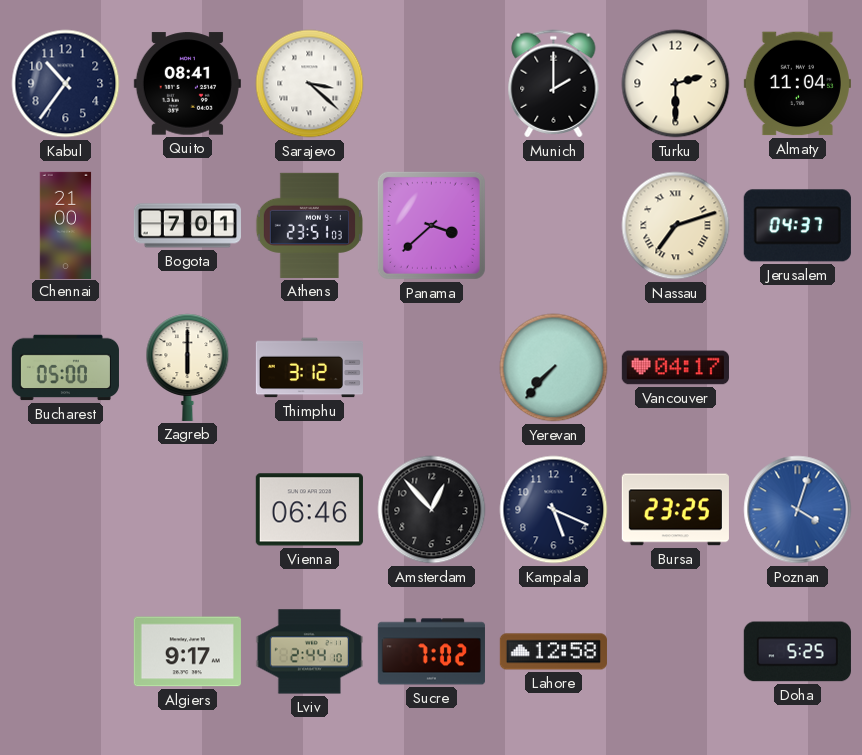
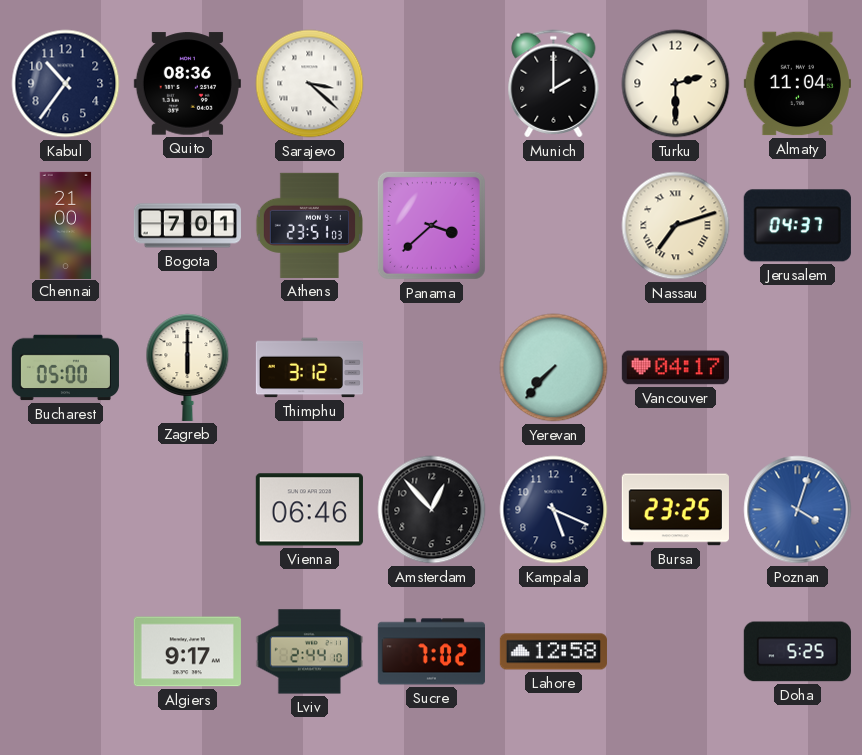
Quito: 08:41 -> 08:36
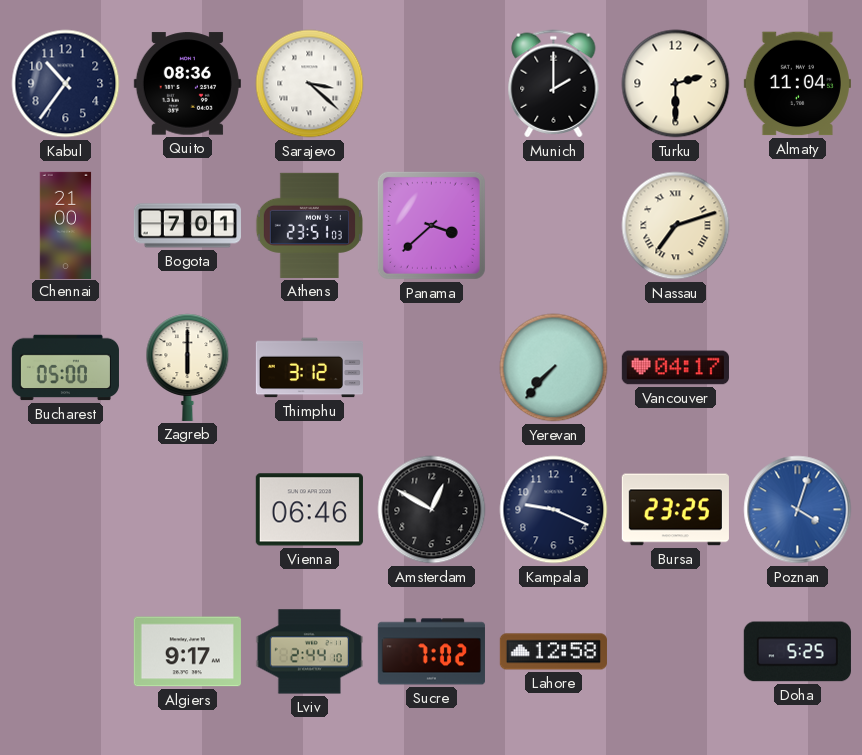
Jerusalem: 04:37 -> none
Amsterdam: 12:53 -> 12:50
Kampala: 5:19 -> 9:19
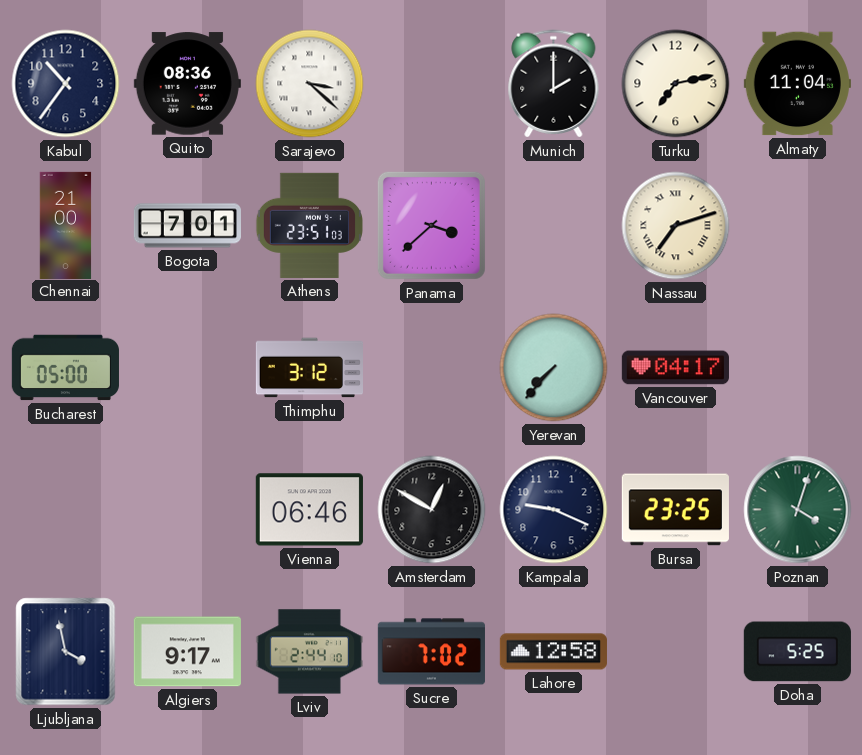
Turku: 2:30 -> 7:13
Zagreb: 6:00 -> none
Poznan dial: blue -> green
Ljubljana: none -> 3:58
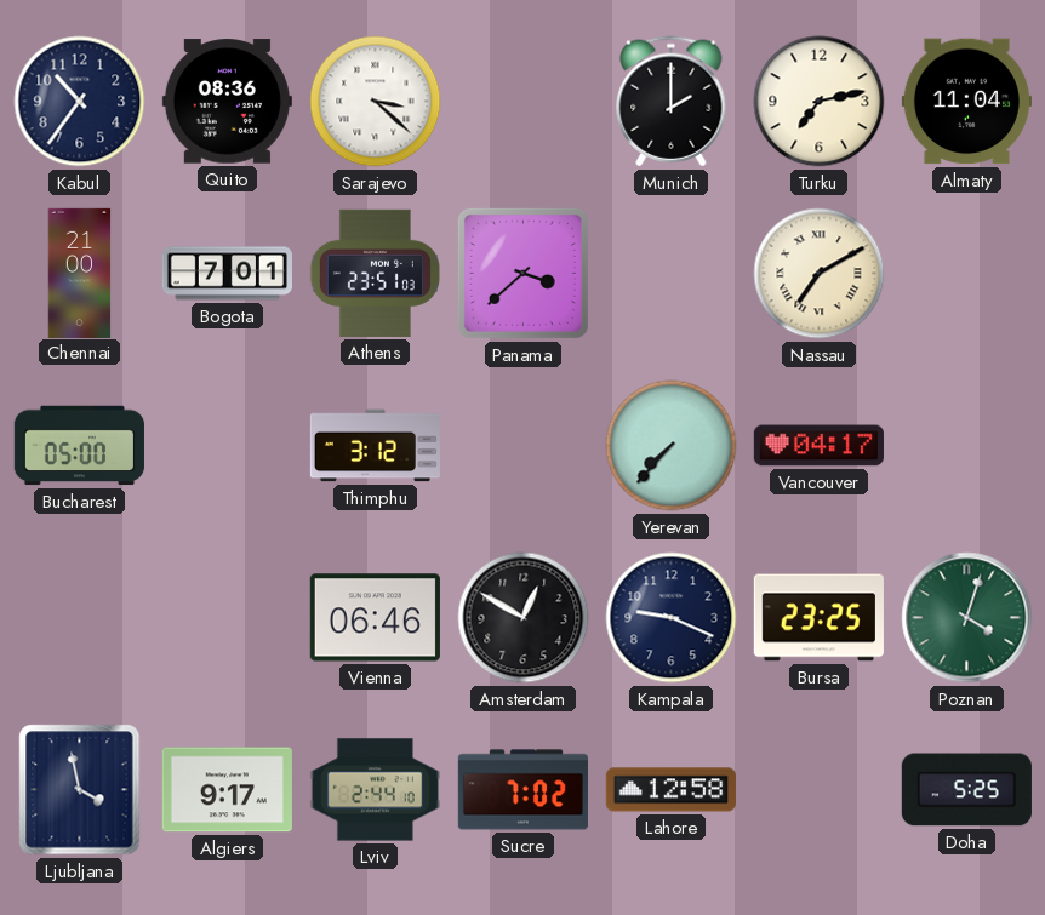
Nassau: 7:12 -> 7:10
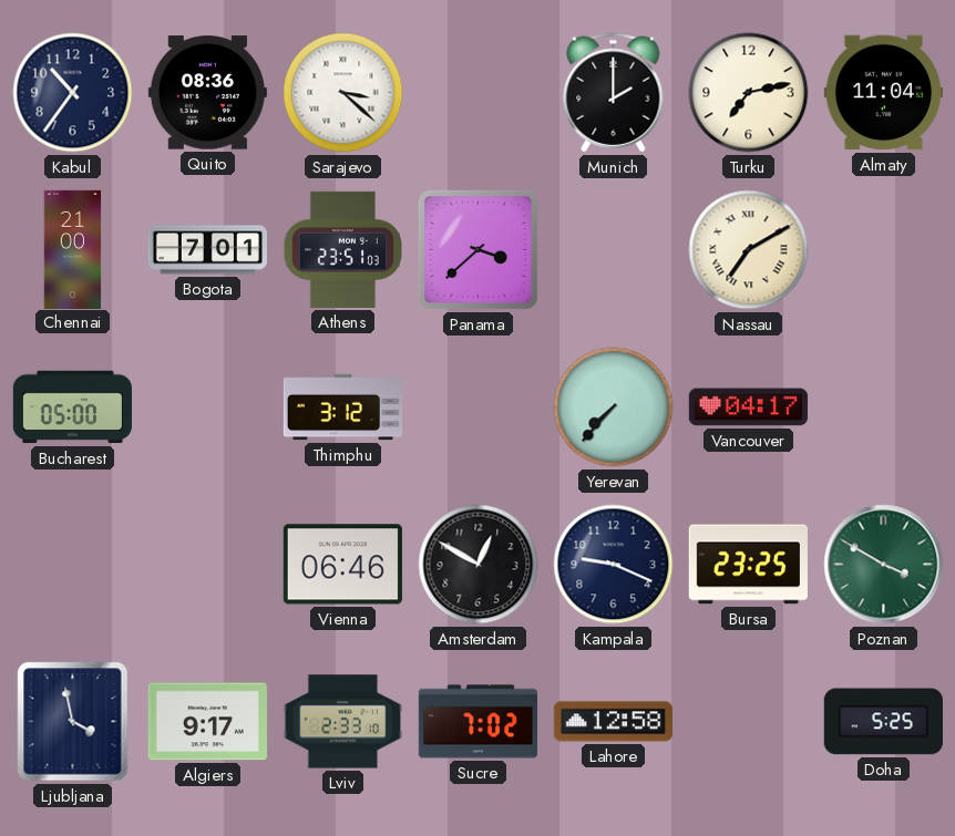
Poznan: 4:03 -> 3:50
Lviv: 2:44 -> 2:33
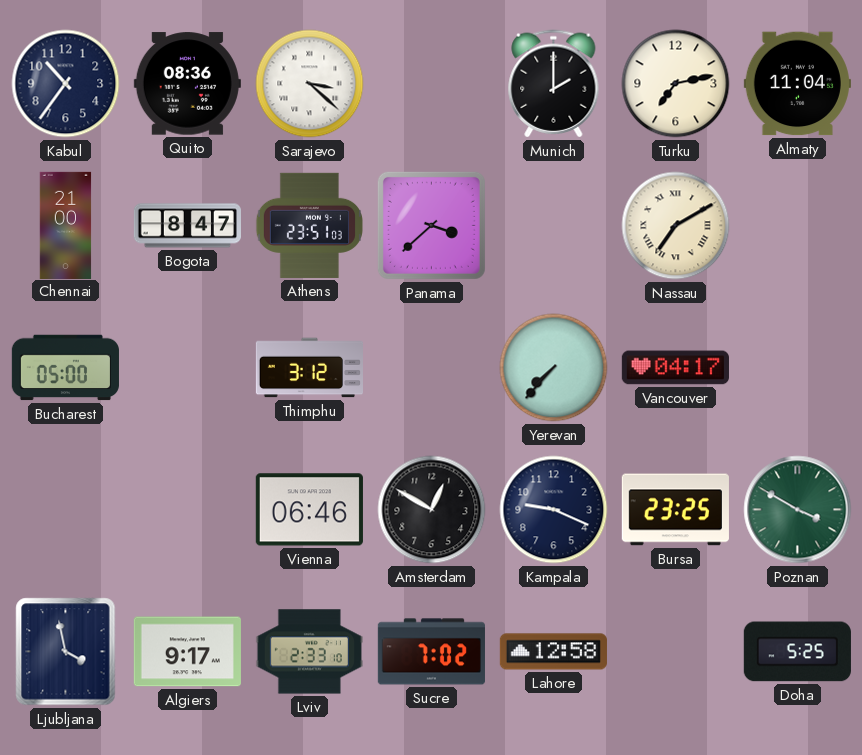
Bogota: 7:01 -> 8:47
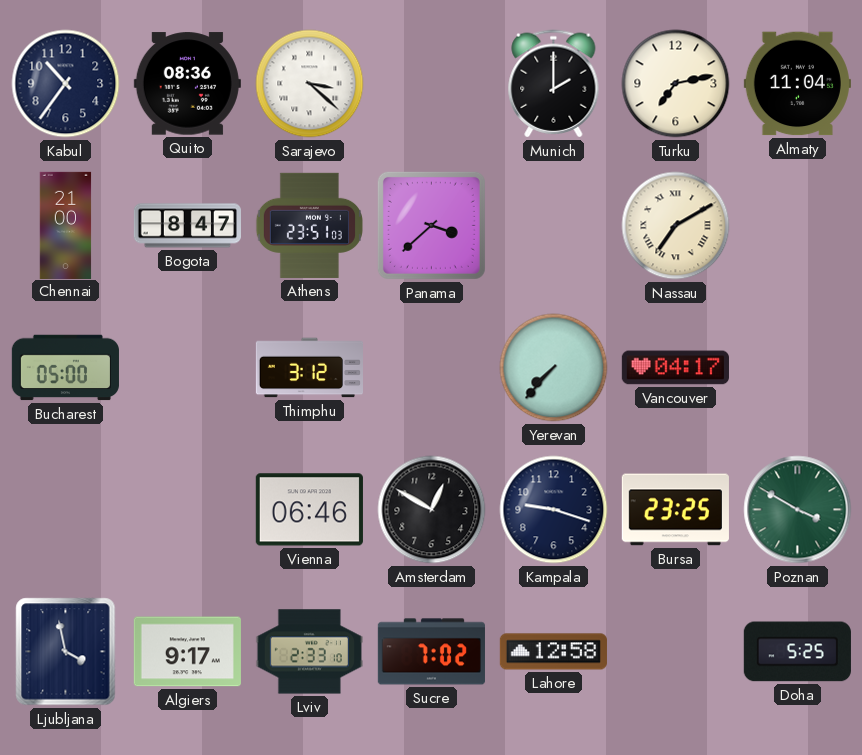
Kampala: 9:19 -> 9:18
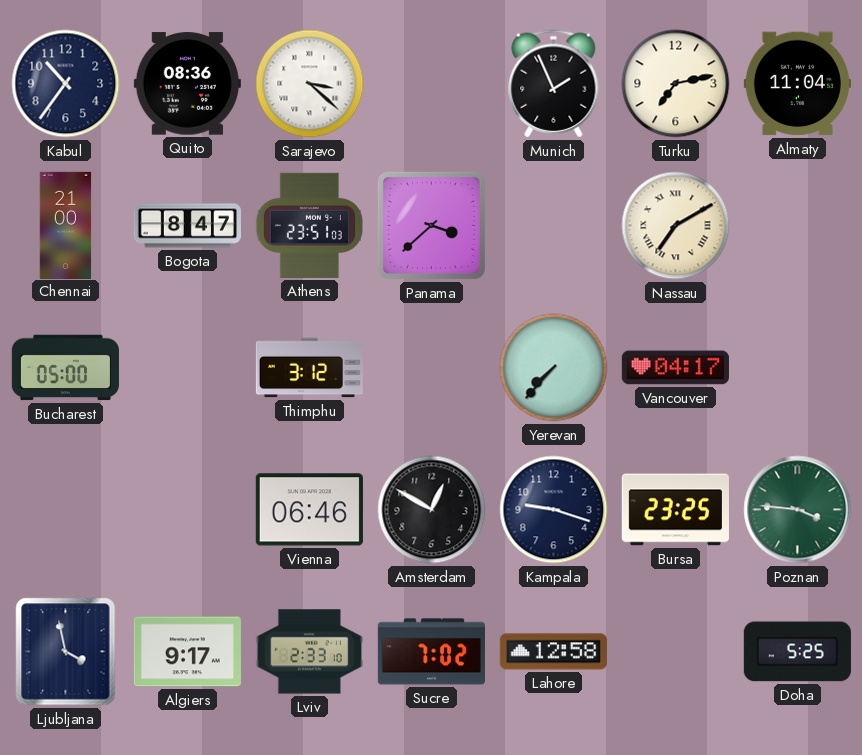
Munich: 2:00 -> 1:56
Poznan: 3:50 -> 3:46
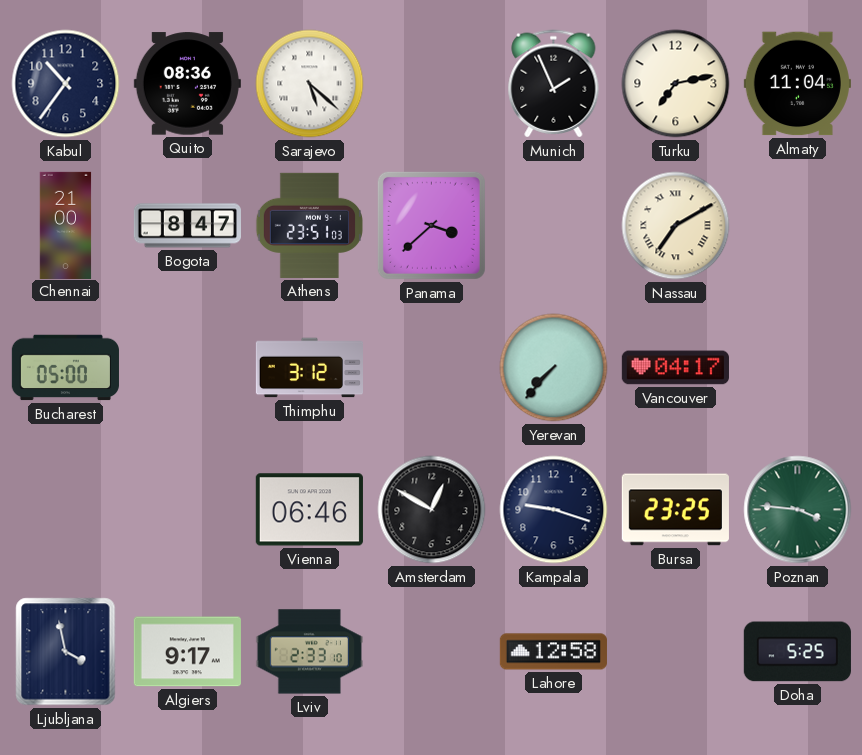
Sarajevo: 3:22 -> 5:22
Sucre: 7:02 -> none
